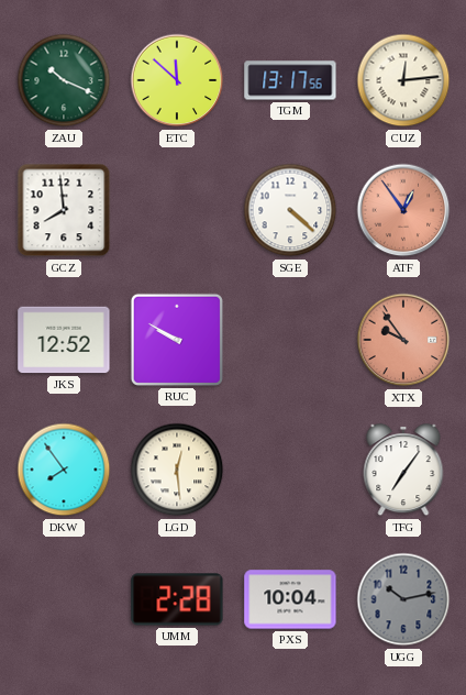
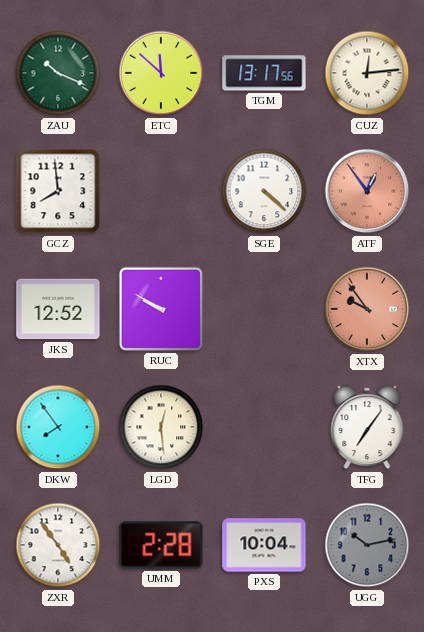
ZXR: none -> 4:54
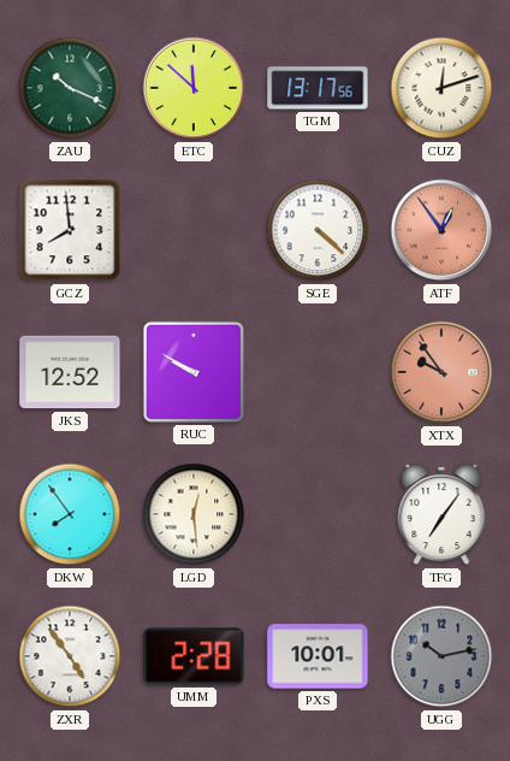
CUZ: 12:14 -> 12:12
PXS: 10:04 -> 10:01
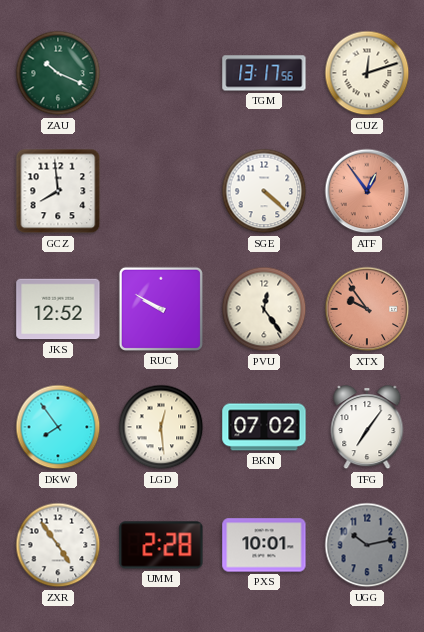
ETC: 11:52 -> none
PVU: none -> 12:24
BKN: none -> 07:02
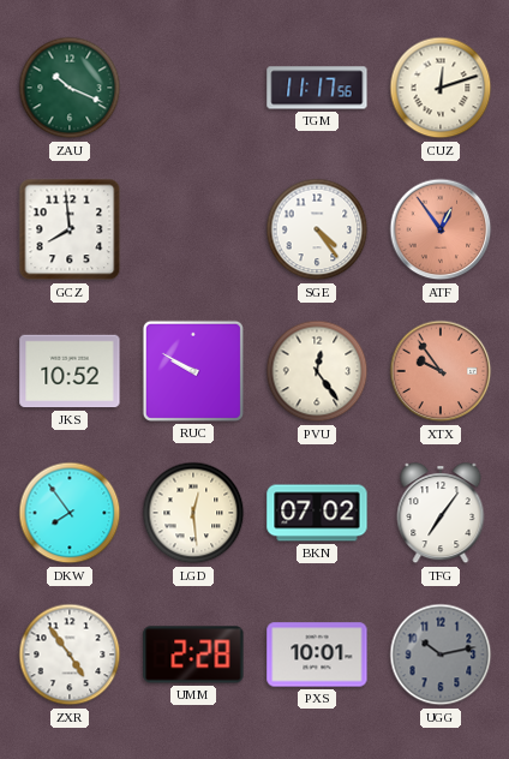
TGM: 13:17 -> 11:17
SGE: 4:22 -> 4:24
JKS: 12:52 -> 10:52
